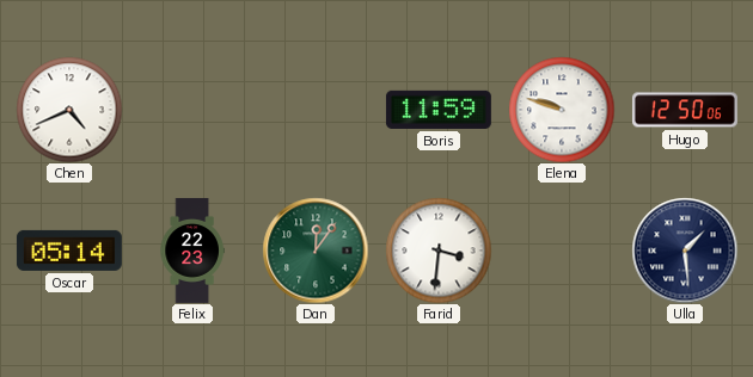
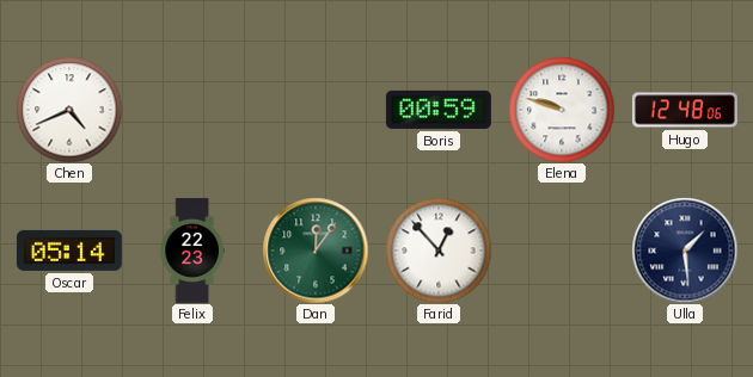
Boris: 11:59 -> 00:59
Hugo: 12:50 -> 12:48
Farid: 3:31 -> 12:53
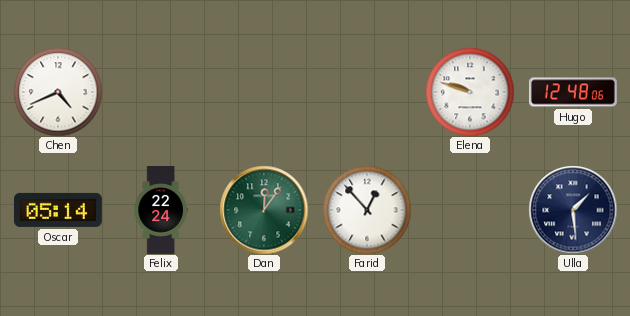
Boris: 00:59 -> none
Felix: 22:23 -> 22:24
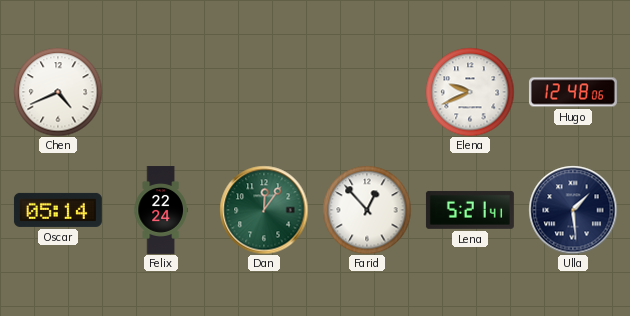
Elena: 9:48 -> 9:41
Lena: none -> 5:21
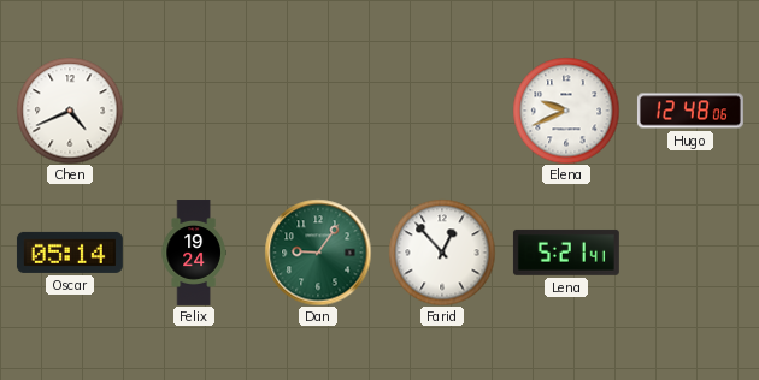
Felix: 22:24 -> 19:24
Dan: 12:06 -> 9:06
Ulla: 1:29 -> none
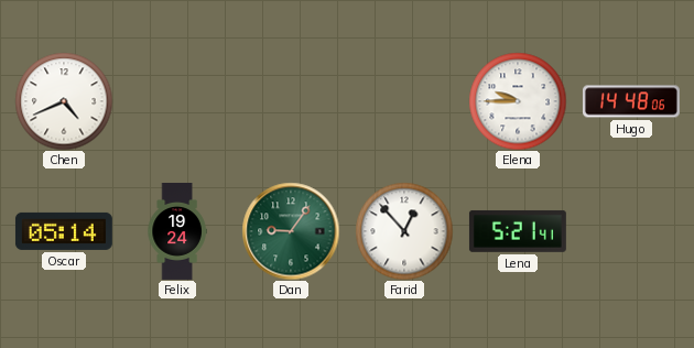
Elena: 9:41 -> 9:45
Hugo: 12:48 -> 14:48
